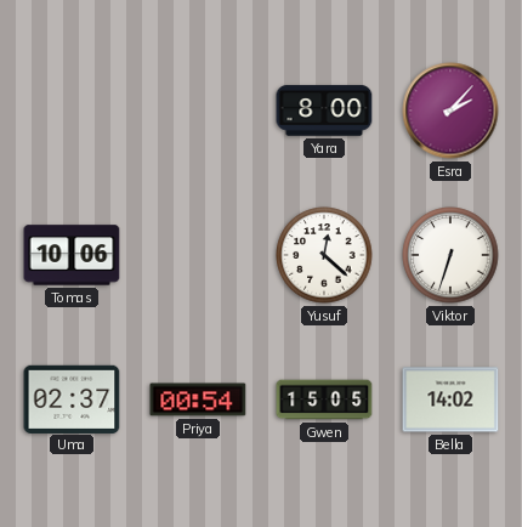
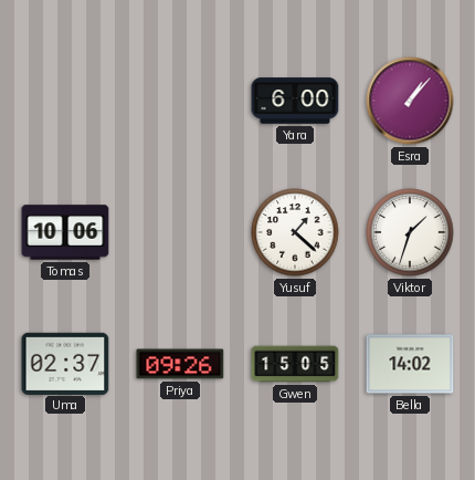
Yara: 8:00 -> 6:00
Esra: 2:07 -> 1:07
Yusuf: 12:22 -> 1:22
Viktor: 6:33 -> 1:33
Priya: 00:54 -> 09:26
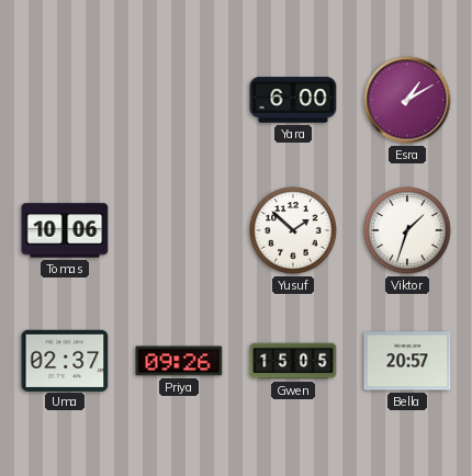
Esra: 1:07 -> 1:10
Yusuf: 1:22 -> 1:52
Bella: 14:02 -> 20:57
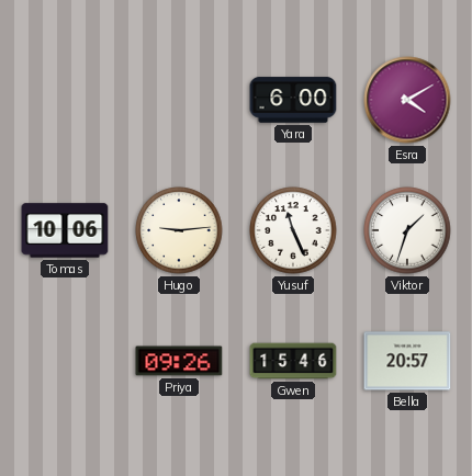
Esra: 1:10 -> 4:10
Hugo: none -> 9:14
Yusuf: 1:52 -> 11:26
Uma: 02:37 -> none
Gwen: 15:05 -> 15:46
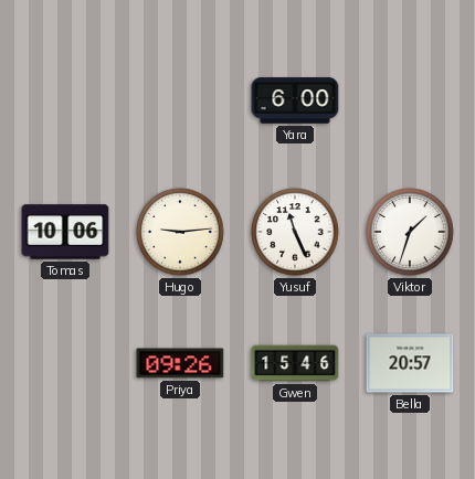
Esra: 4:10 -> none
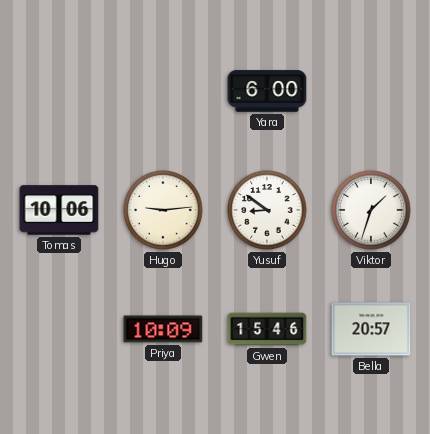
Yusuf: 11:26 -> 8:51
Priya: 09:26 -> 10:09
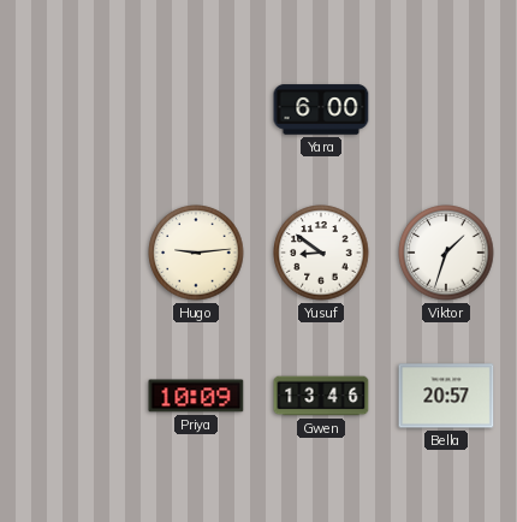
Tomas: 10:06 -> none
Gwen: 15:46 -> 13:46
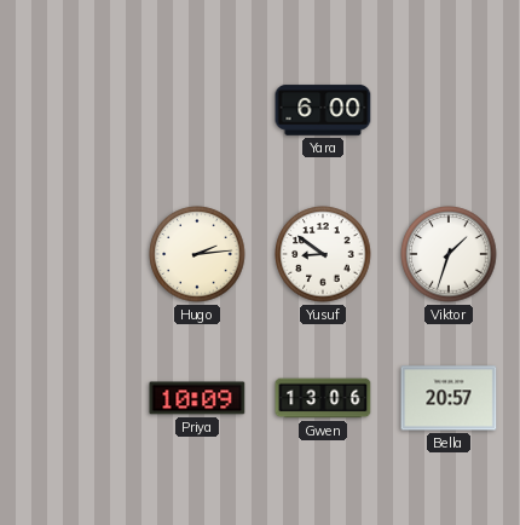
Hugo: 9:14 -> 2:14
Gwen: 13:46 -> 13:06
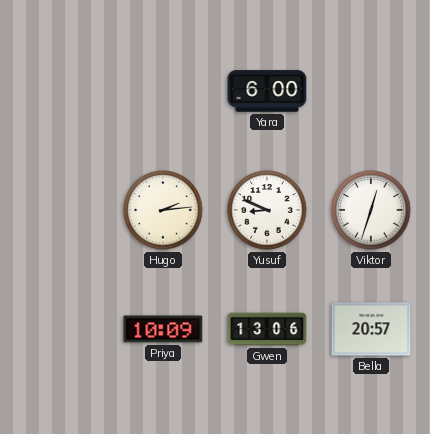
Yusuf: 8:51 -> 8:49
Viktor: 1:33 -> 12:33
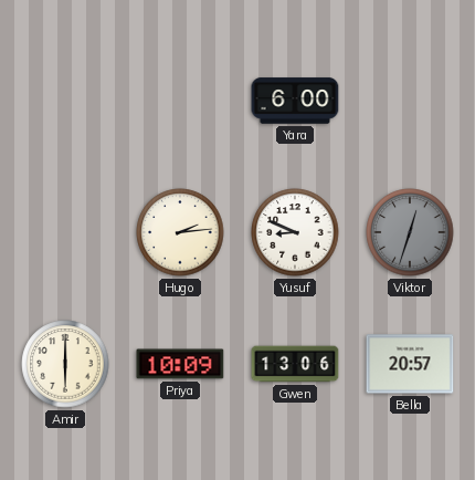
Viktor dial: white -> grey
Amir: none -> 6:00
